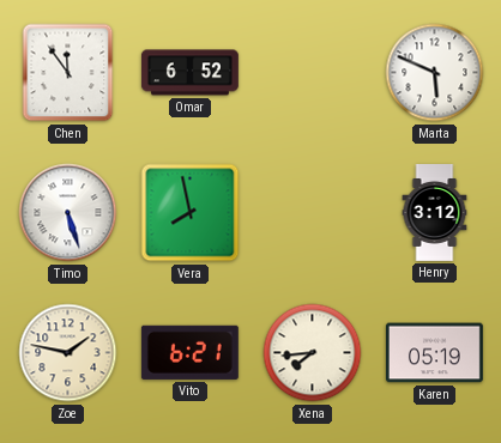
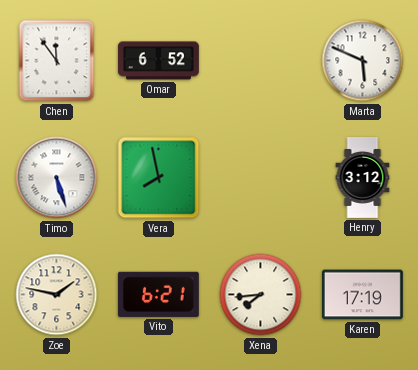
Karen: 05:19 -> 17:19
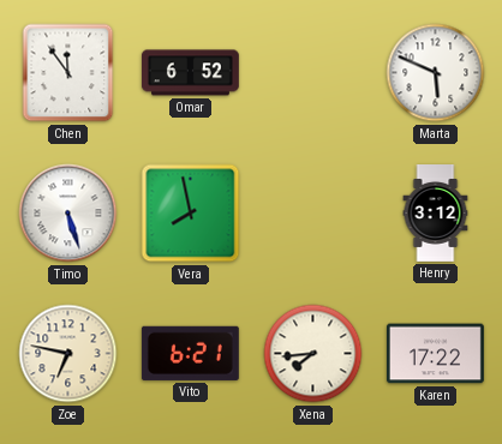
Zoe: 1:47 -> 6:47
Karen: 17:19 -> 17:22
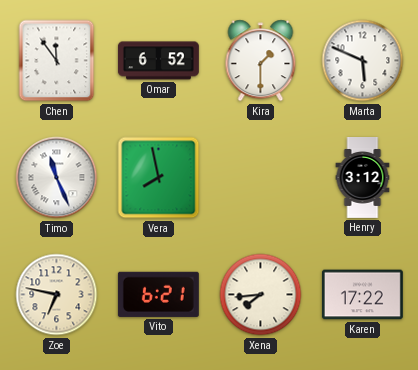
Kira: none -> 1:30
Timo: 5:27 -> 11:26
